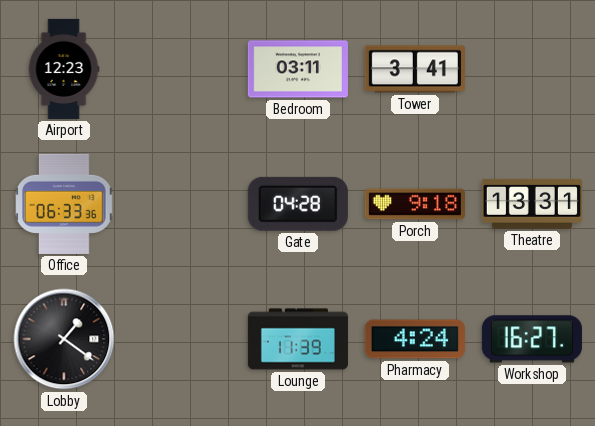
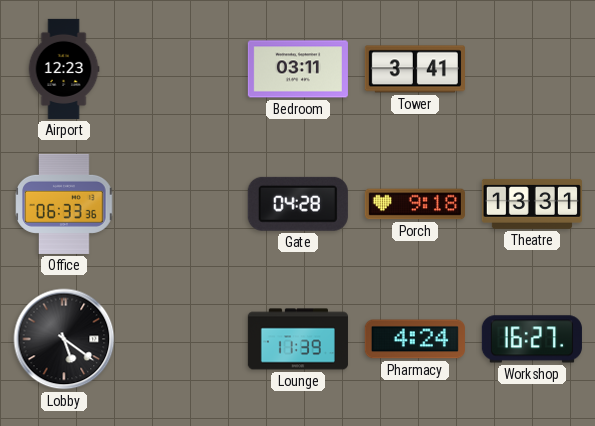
Lobby: 1:21 -> 5:21
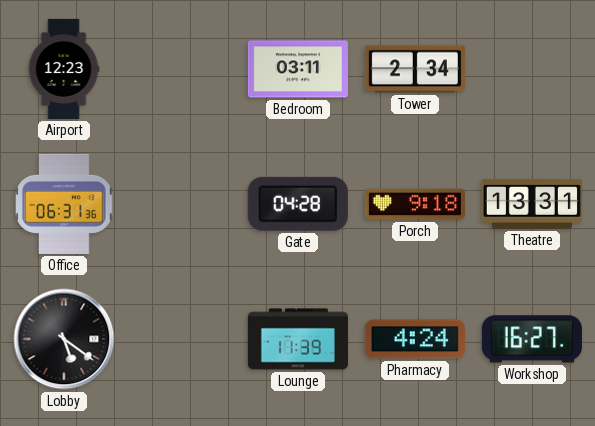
Tower: 3:41 -> 2:34
Office: 06:33 -> 06:31
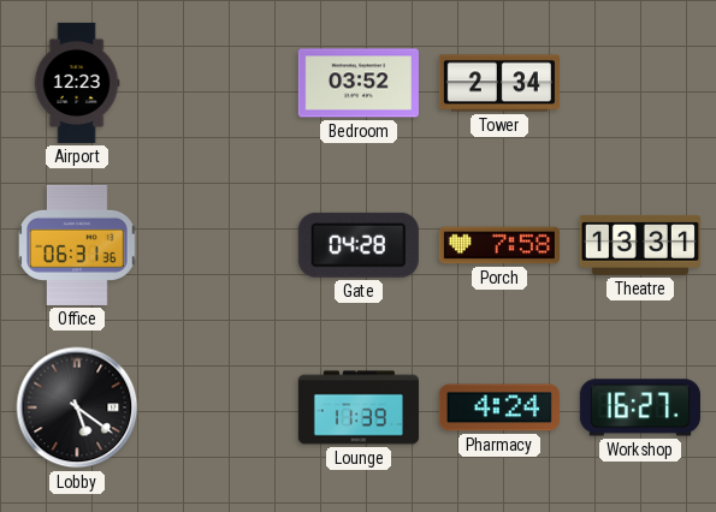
Bedroom: 03:11 -> 03:52
Porch: 9:18 -> 7:58
